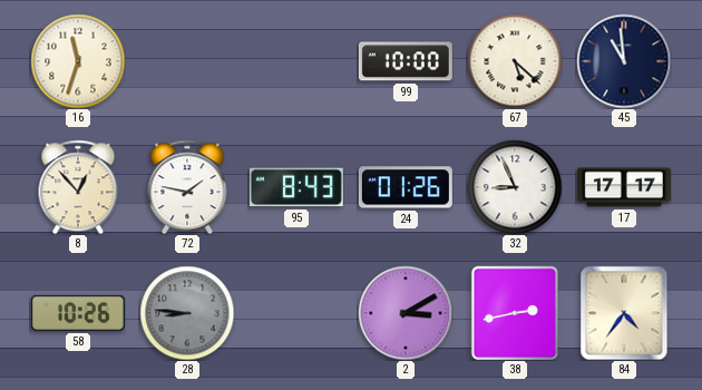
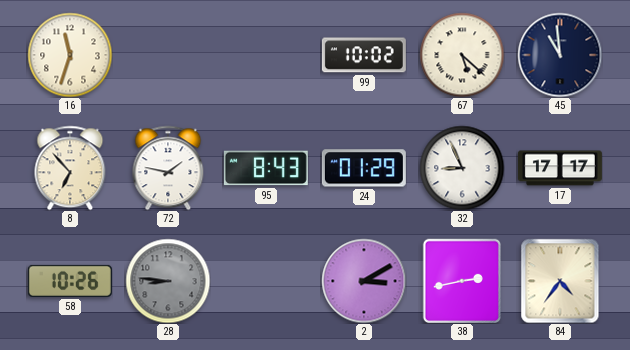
99: 10:00 -> 10:02
8: 12:53 -> 6:53
24: 01:26 -> 01:29
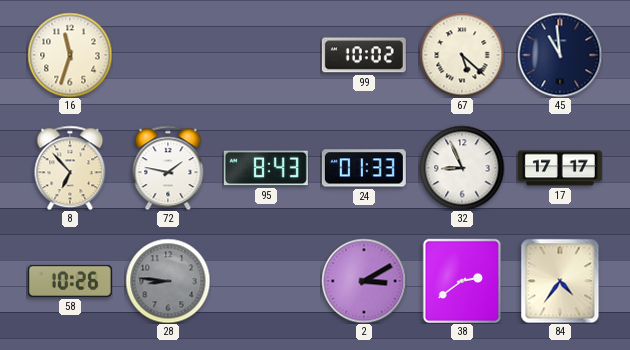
24: 01:29 -> 01:33
38: 2:43 -> 2:39
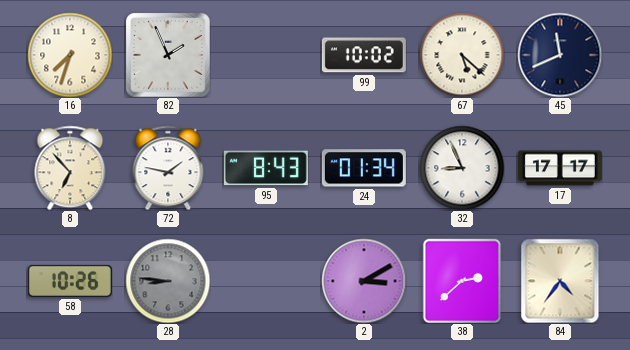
16: 11:33 -> 7:33
82: none -> 1:56
45: 10:59 -> 11:41
24: 01:33 -> 01:34
38: 2:39 -> 2:38
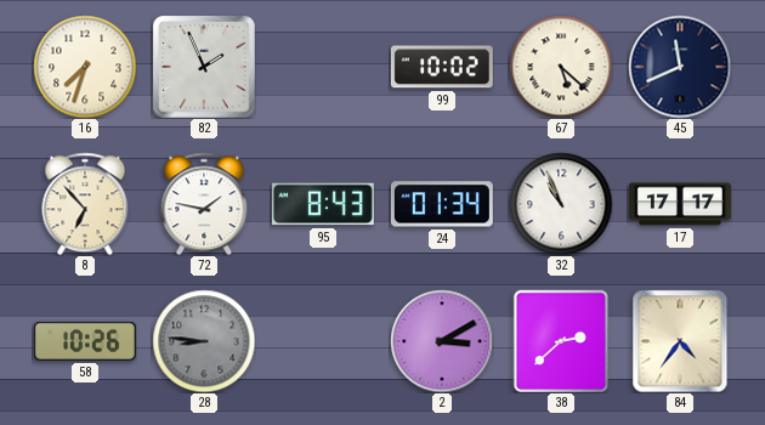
32: 8:56 -> 10:56
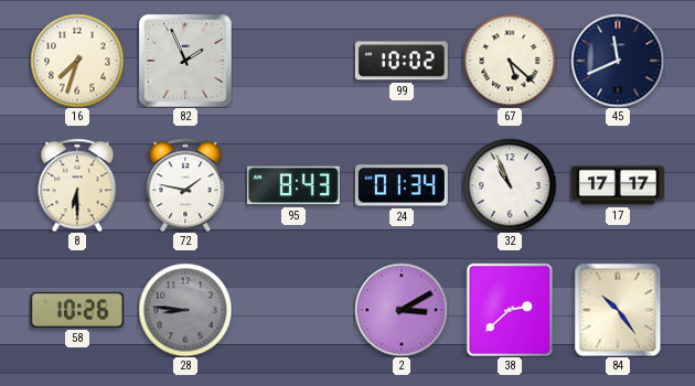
8: 6:53 -> 6:30
84: 4:36 -> 10:24
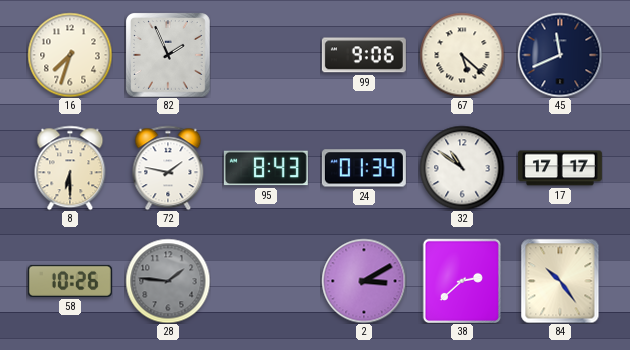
99: 10:02 -> 9:06
32: 10:56 -> 10:51
28: 8:46 -> 1:46
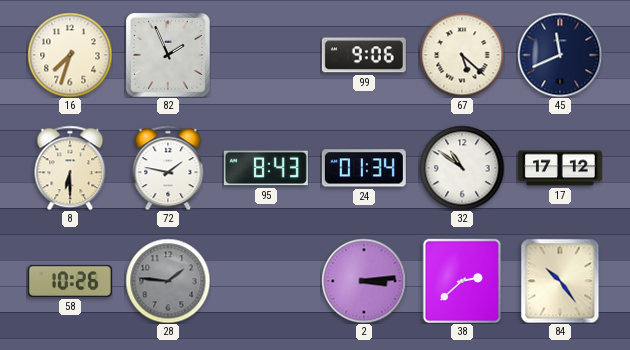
17: 17:17 -> 17:12
2: 3:10 -> 3:14
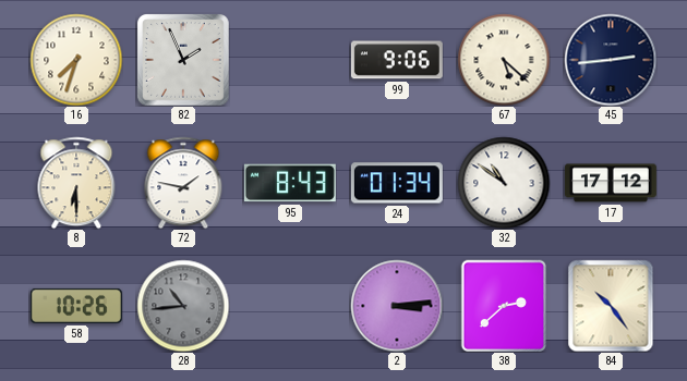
45: 11:41 -> 2:44
28: 1:46 -> 10:44
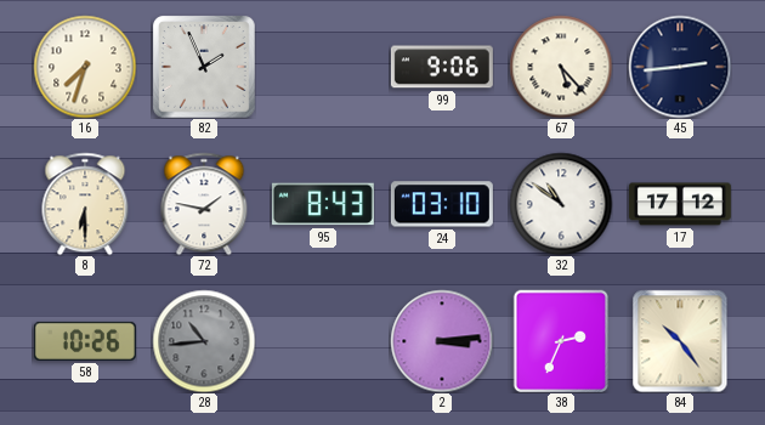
67: 5:22 -> 5:23
24: 01:34 -> 03:10
38: 2:38 -> 2:34
